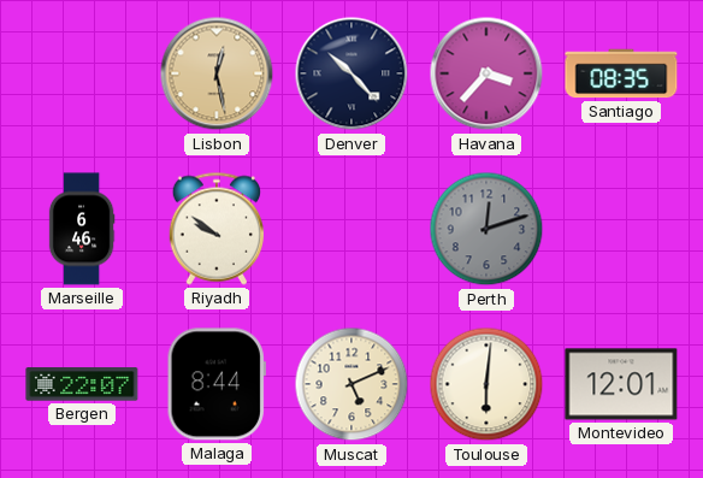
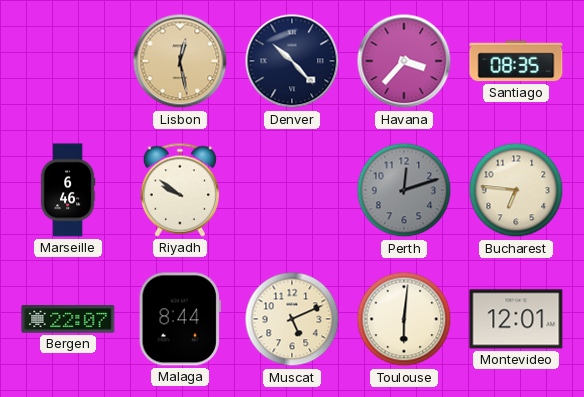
Bucharest: none -> 6:46
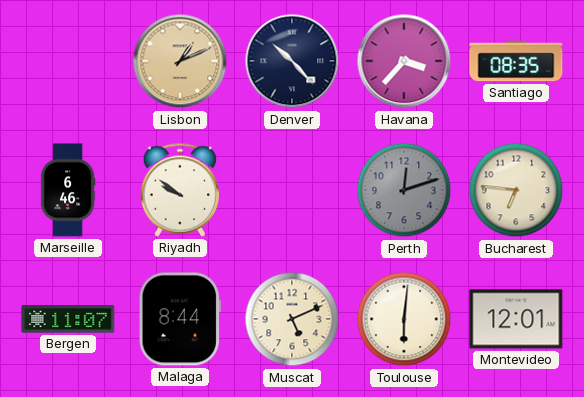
Lisbon: 12:28 -> 1:11
Bergen: 22:07 -> 11:07
